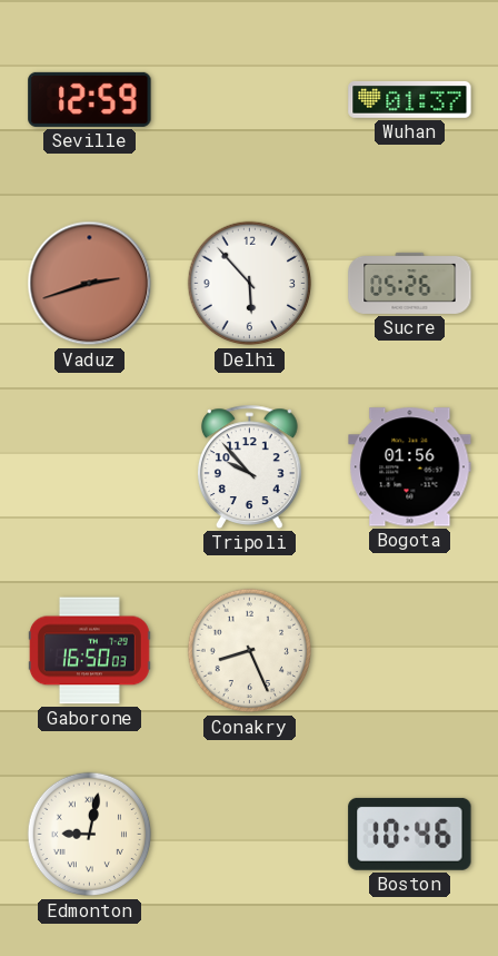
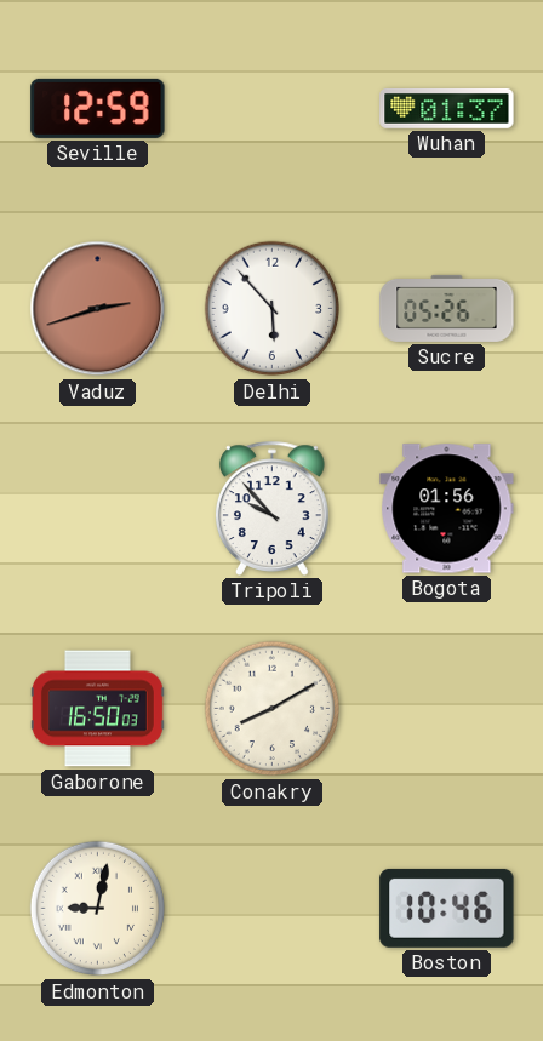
Conakry: 8:26 -> 8:10
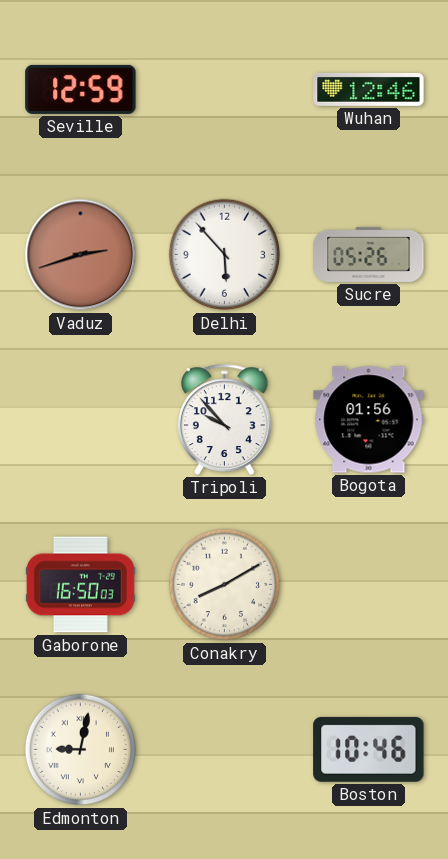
Wuhan: 01:37 -> 12:46
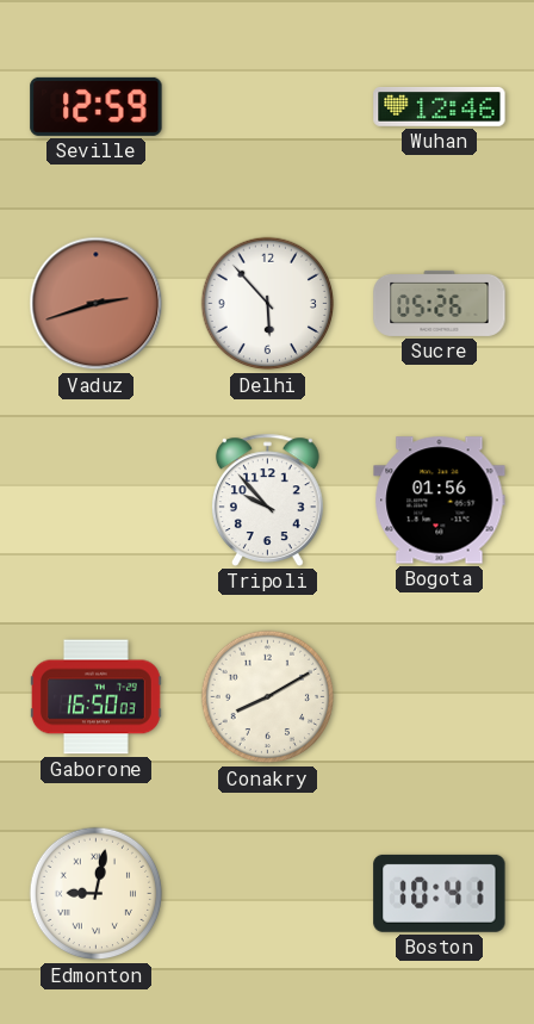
Boston: 10:46 -> 10:41
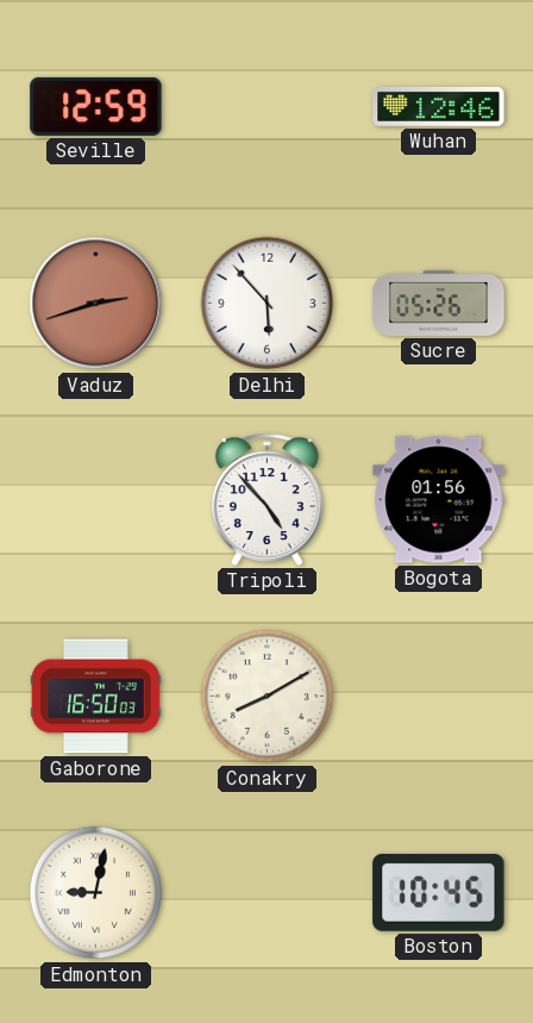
Tripoli: 9:53 -> 4:53
Boston: 10:41 -> 10:45
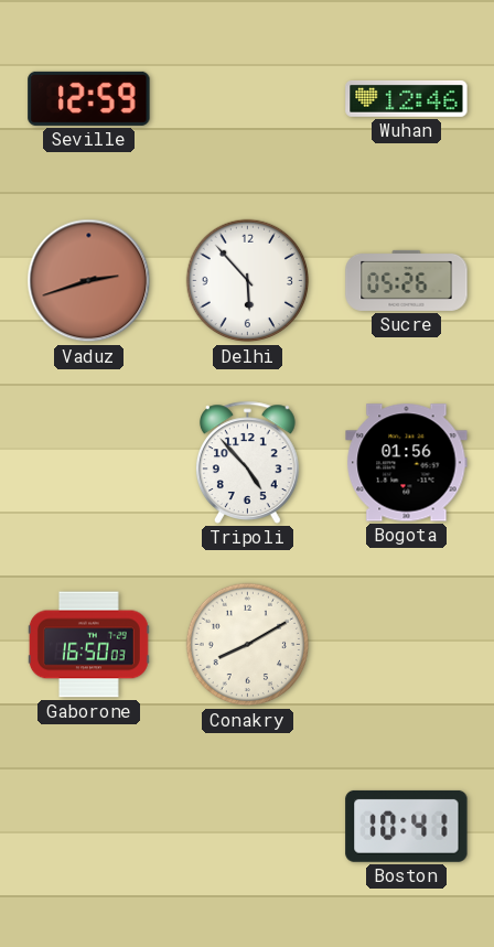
Edmonton: 9:02 -> none
Boston: 10:45 -> 10:41
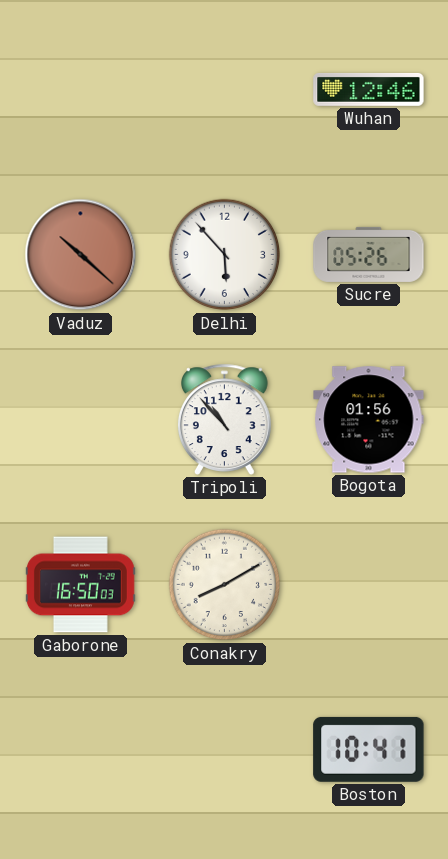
Seville: 12:59 -> none
Vaduz: 2:42 -> 10:22
Tripoli: 4:53 -> 10:53
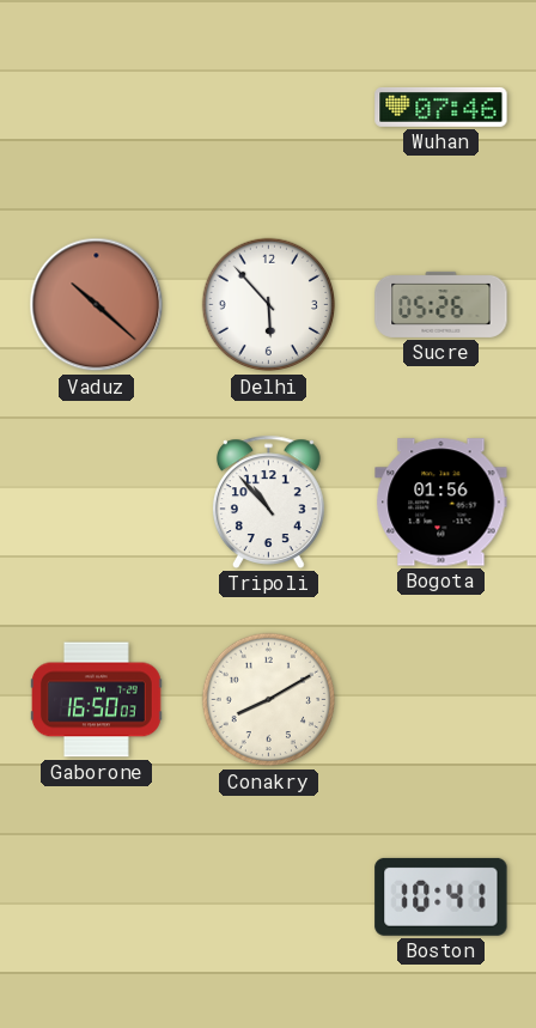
Wuhan: 12:46 -> 07:46
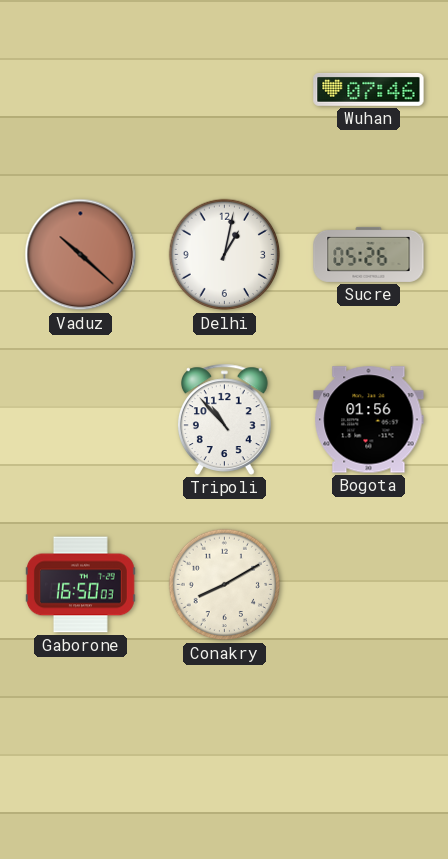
Delhi: 5:53 -> 1:02
Boston: 10:41 -> none
